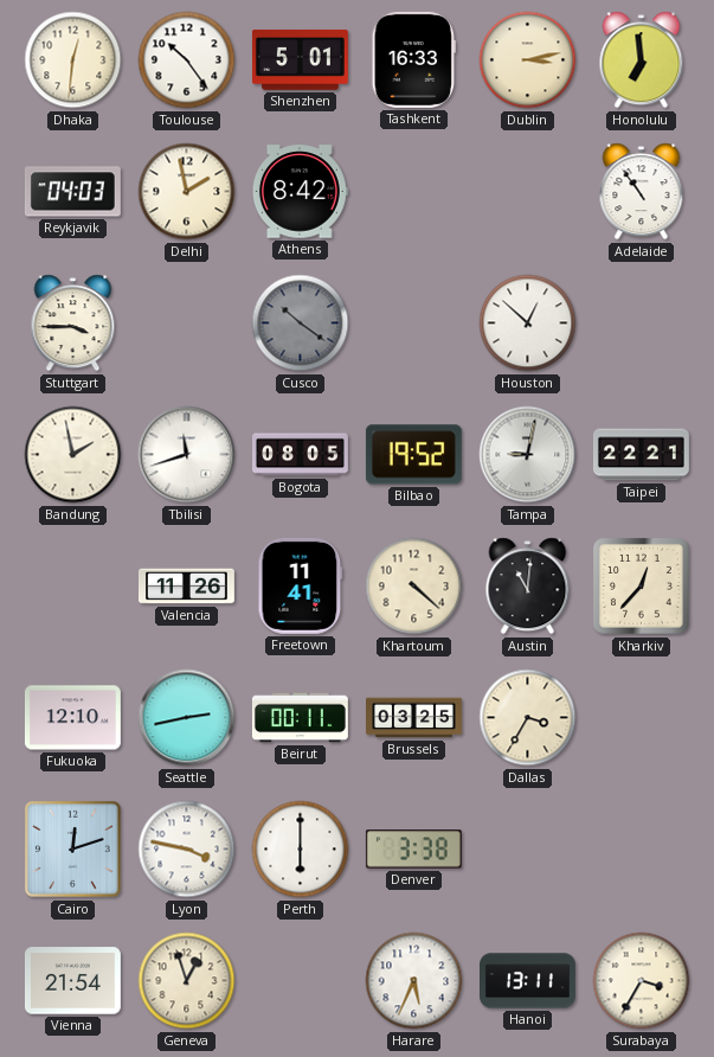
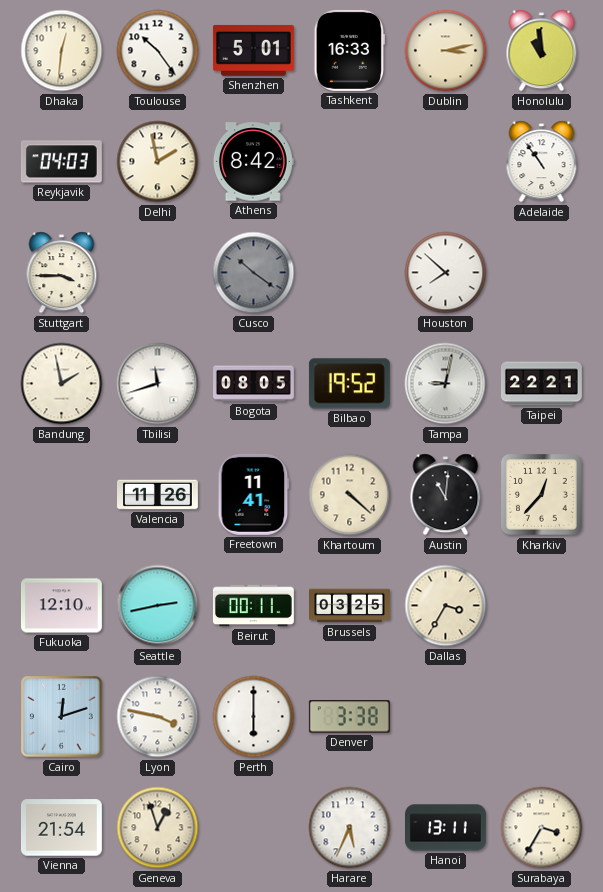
Honolulu: 6:59 -> 10:59
Houston: 12:52 -> 7:52
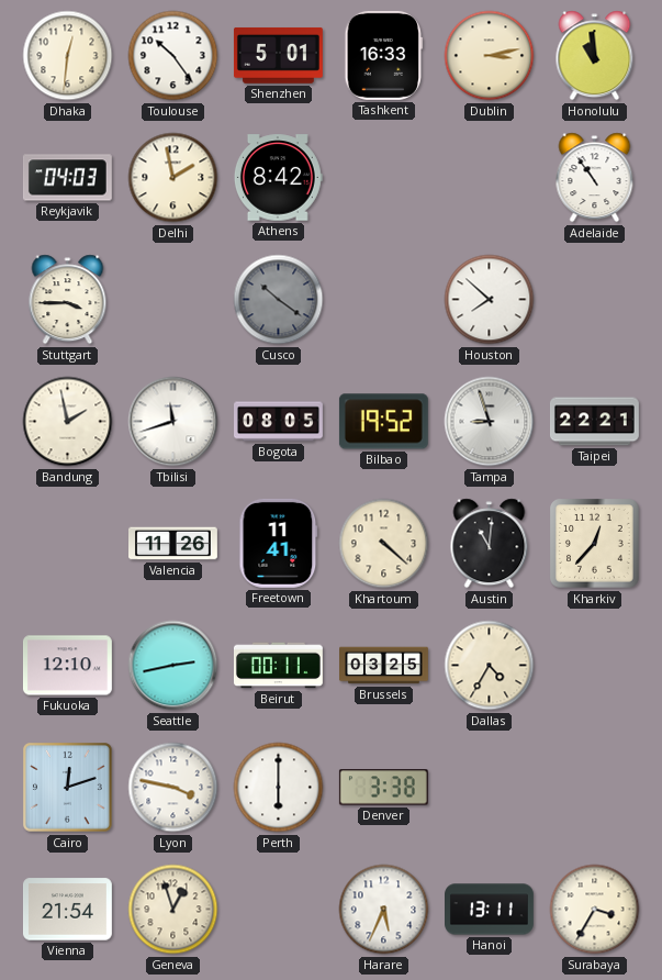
Tampa: 9:02 -> 8:57
Dallas: 3:35 -> 4:35
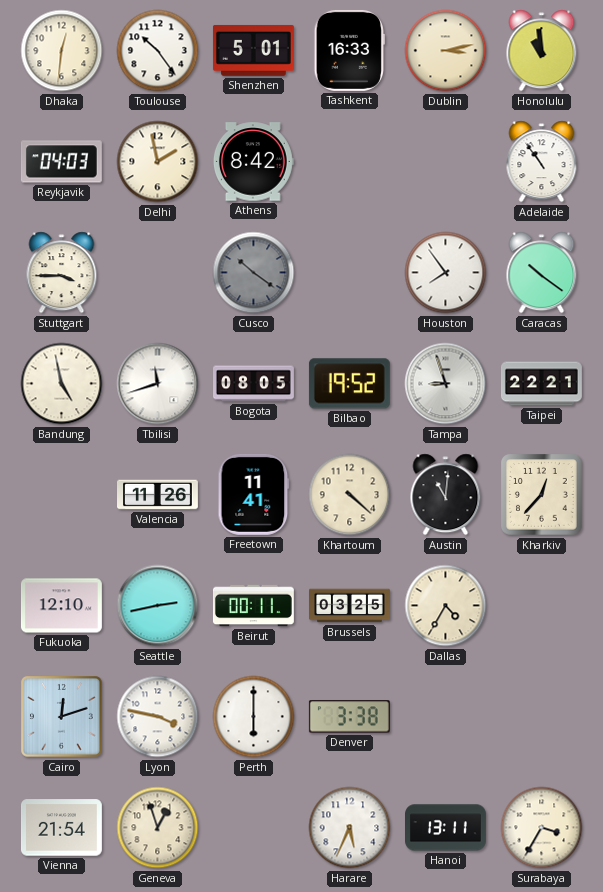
Houston: 7:52 -> 7:54
Caracas: none -> 10:21
Bandung: 1:58 -> 4:58
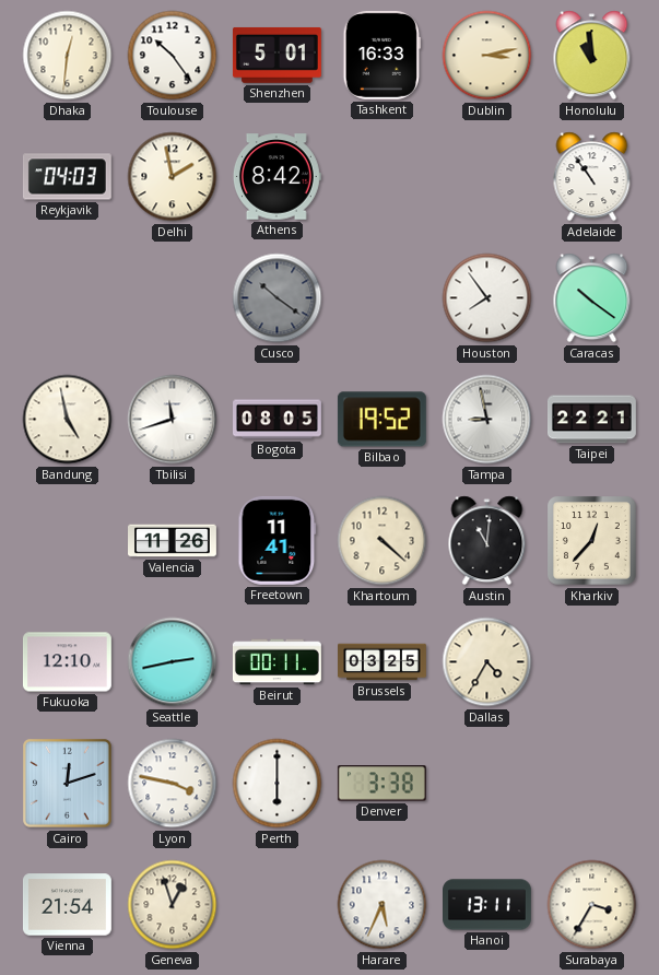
Stuttgart: 3:45 -> none
Tampa: 8:57 -> 8:58
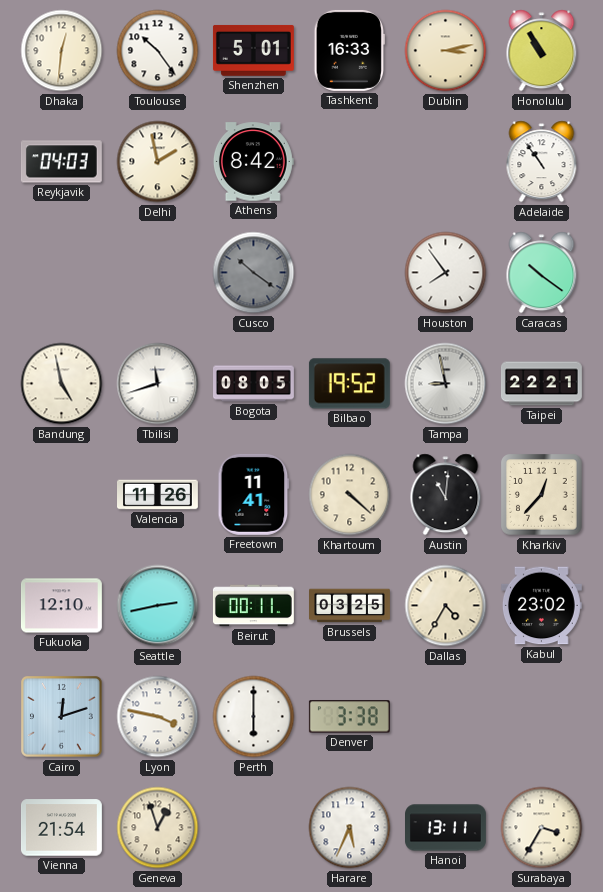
Honolulu: 10:59 -> 10:55
Kabul: none -> 23:02
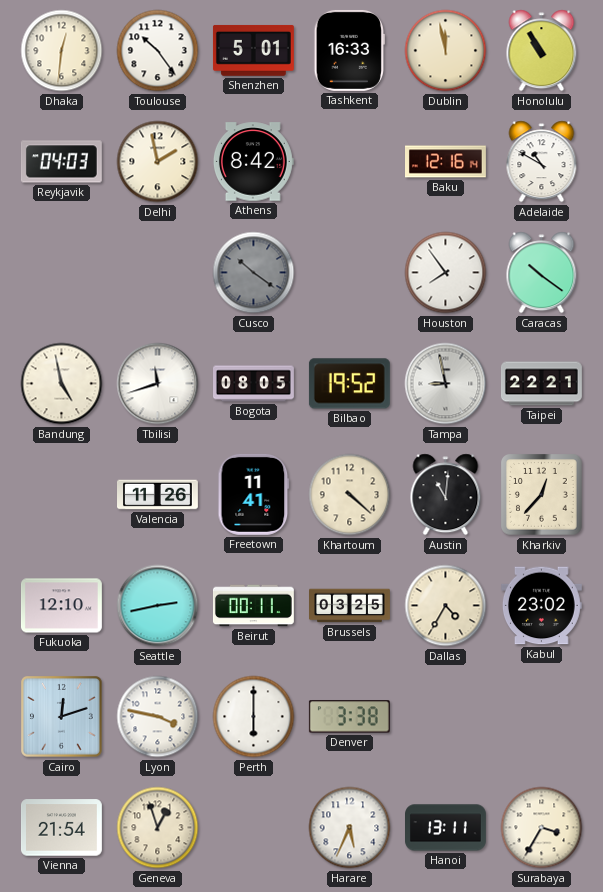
Dublin: 3:13 -> 11:58
Baku: none -> 12:16
Adelaide: 10:54 -> 10:50
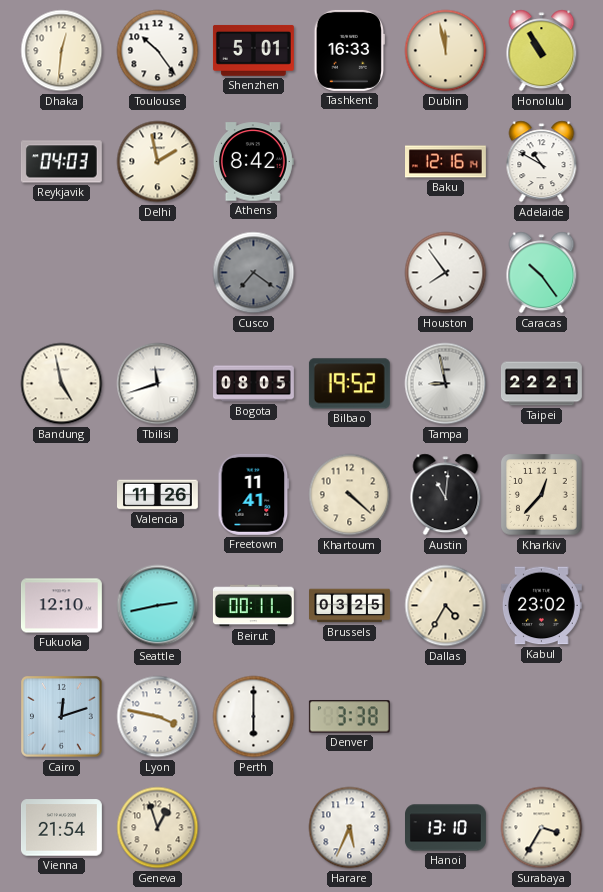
Cusco: 10:21 -> 7:21
Caracas: 10:21 -> 10:24
Hanoi: 13:11 -> 13:10
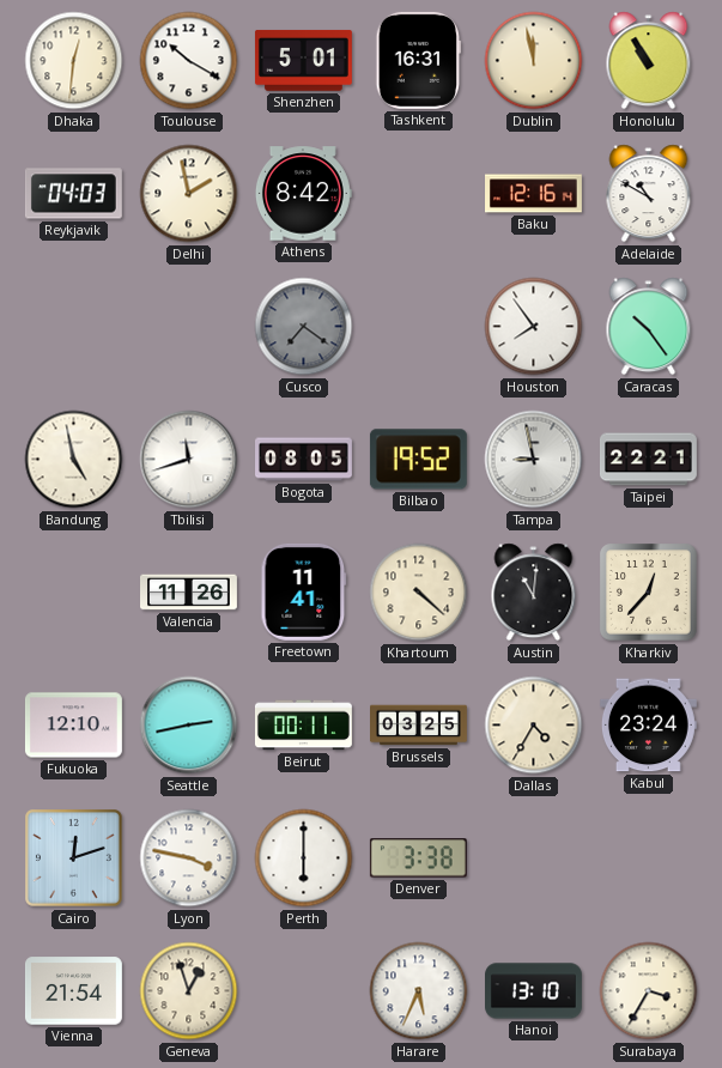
Toulouse: 10:24 -> 10:20
Tashkent: 16:33 -> 16:31
Kabul: 23:02 -> 23:24
